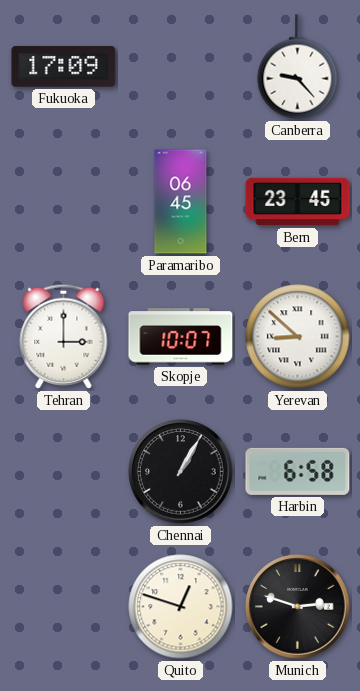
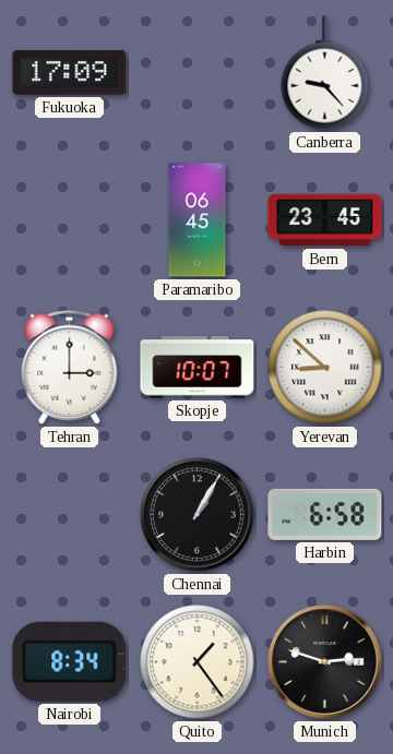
Nairobi: none -> 8:34
Quito: 12:48 -> 1:24
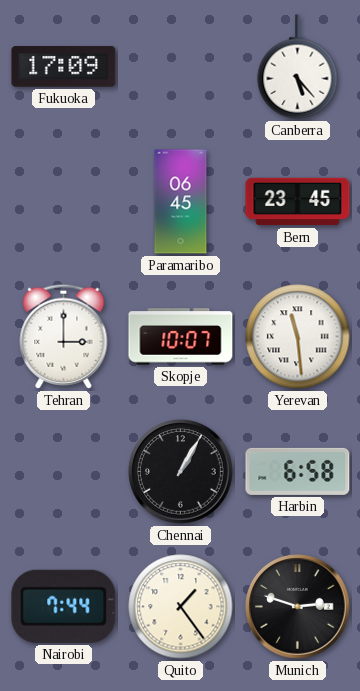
Canberra: 9:23 -> 5:23
Yerevan: 8:52 -> 11:29
Nairobi: 8:34 -> 7:44
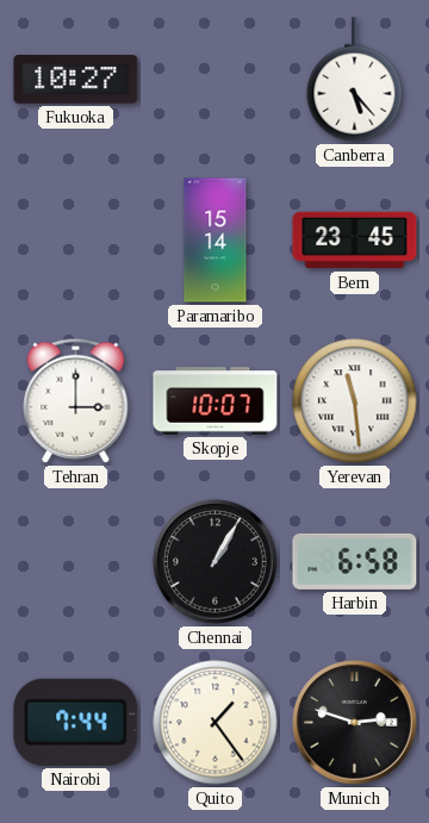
Fukuoka: 17:09 -> 10:27
Paramaribo: 06:45 -> 15:14
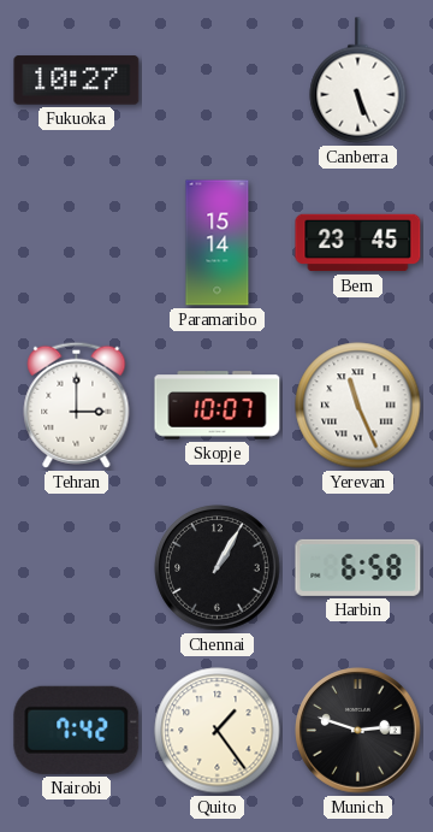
Canberra: 5:23 -> 5:26
Yerevan: 11:29 -> 11:26
Nairobi: 7:44 -> 7:42
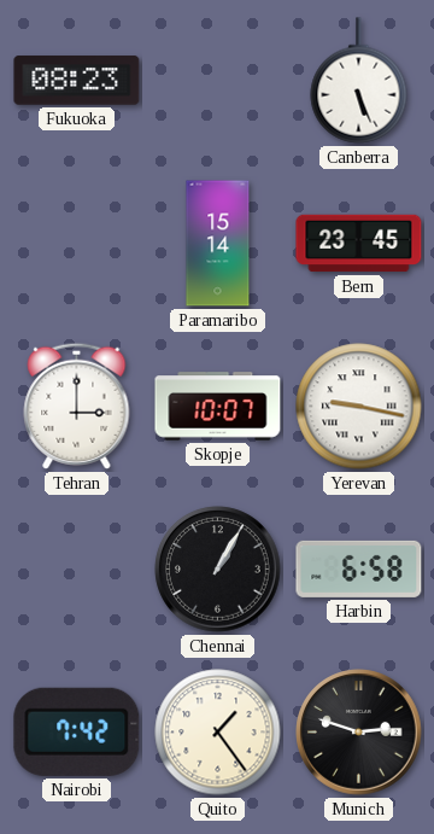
Fukuoka: 10:27 -> 08:23
Yerevan: 11:26 -> 9:17
